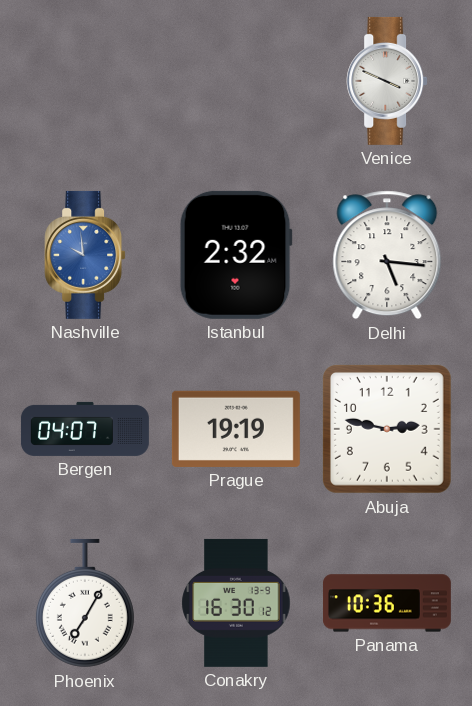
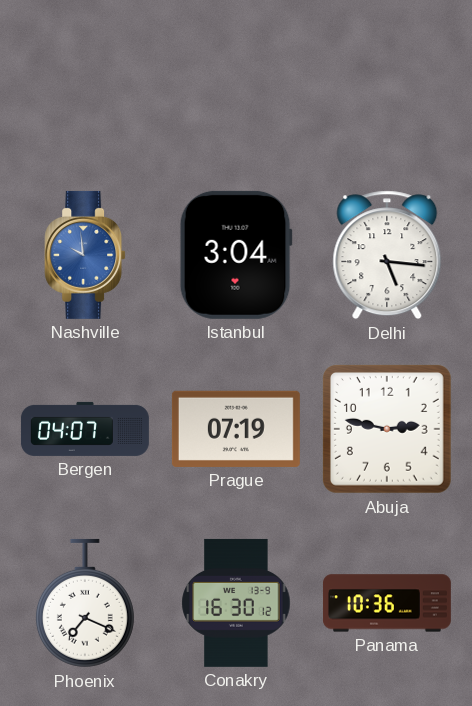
Venice: 3:49 -> none
Istanbul: 2:32 -> 3:04
Prague: 19:19 -> 07:19
Phoenix: 7:05 -> 7:19
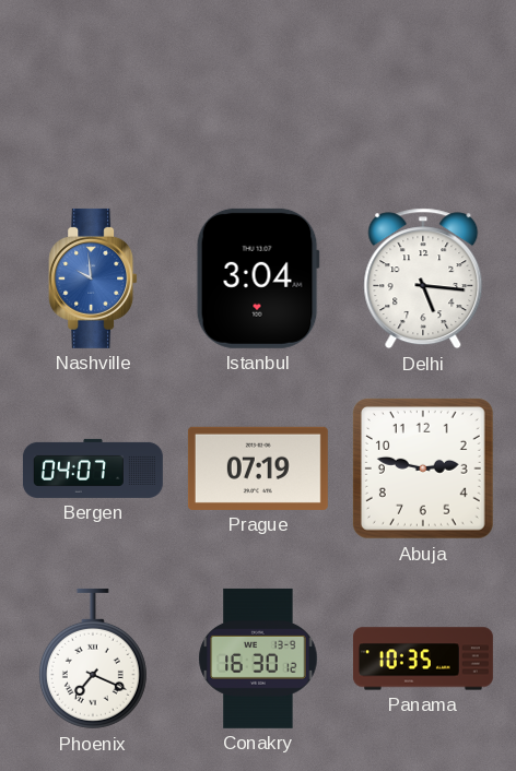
Panama: 10:36 -> 10:35
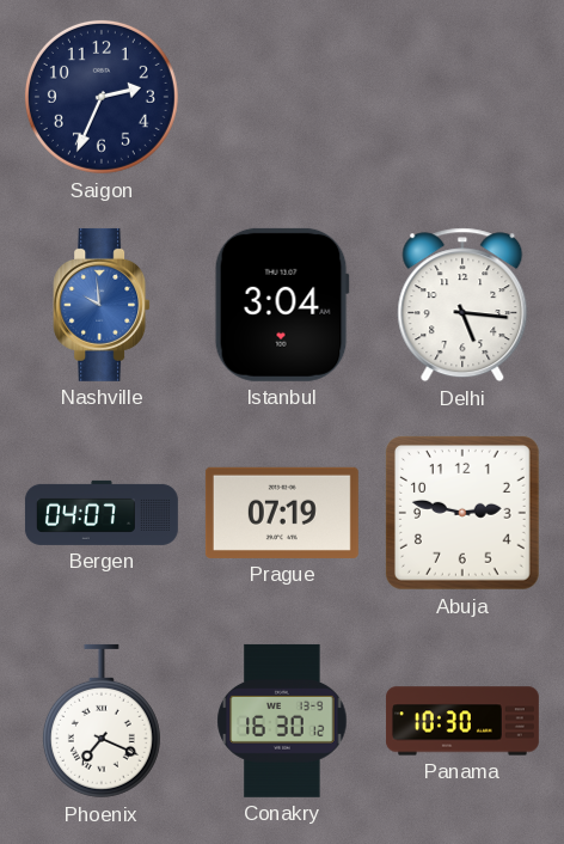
Saigon: none -> 2:34
Panama: 10:35 -> 10:30
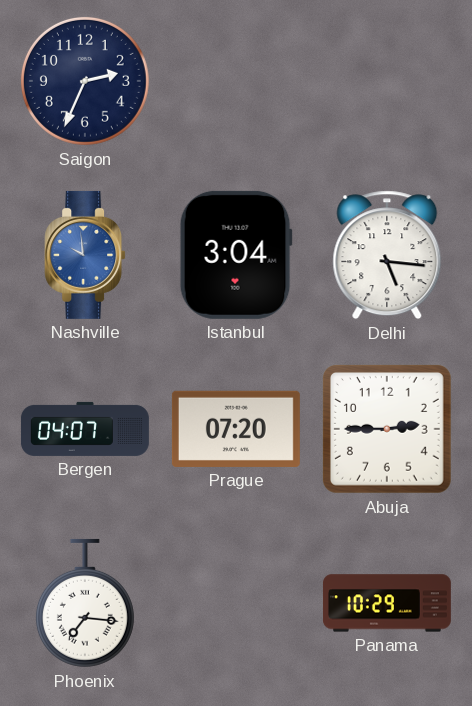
Prague: 07:19 -> 07:20
Abuja: 2:47 -> 2:45
Phoenix: 7:19 -> 7:16
Conakry: 16:30 -> none
Panama: 10:30 -> 10:29
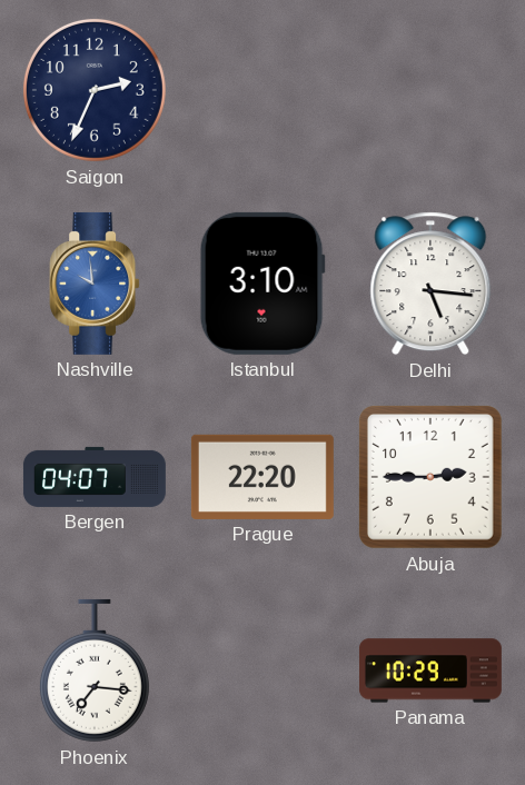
Istanbul: 3:04 -> 3:10
Prague: 07:20 -> 22:20
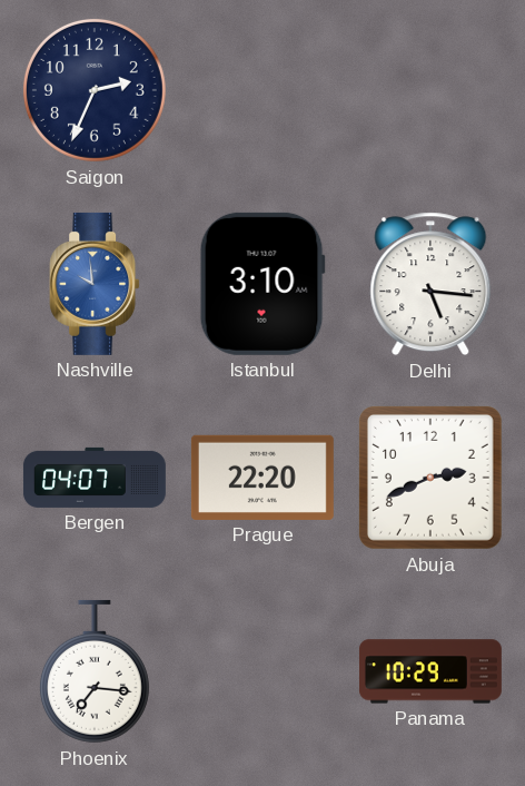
Abuja: 2:45 -> 2:41
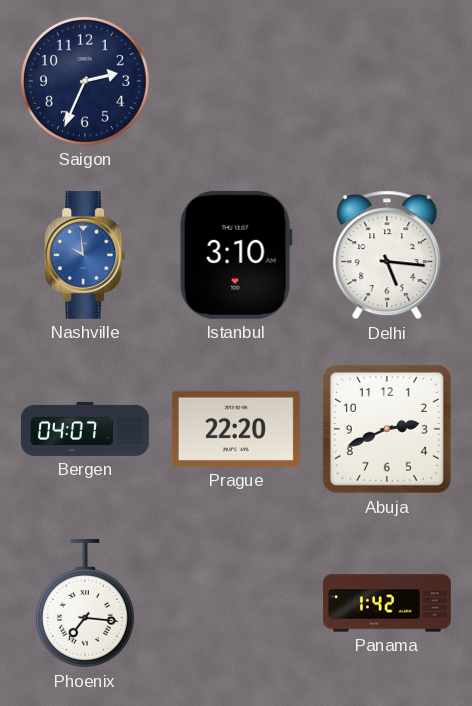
Panama: 10:29 -> 1:42
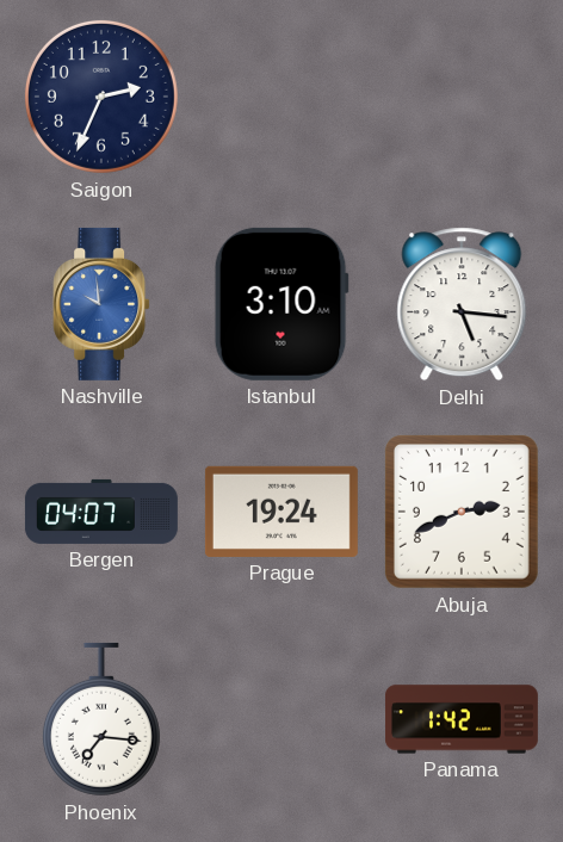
Prague: 22:20 -> 19:24
